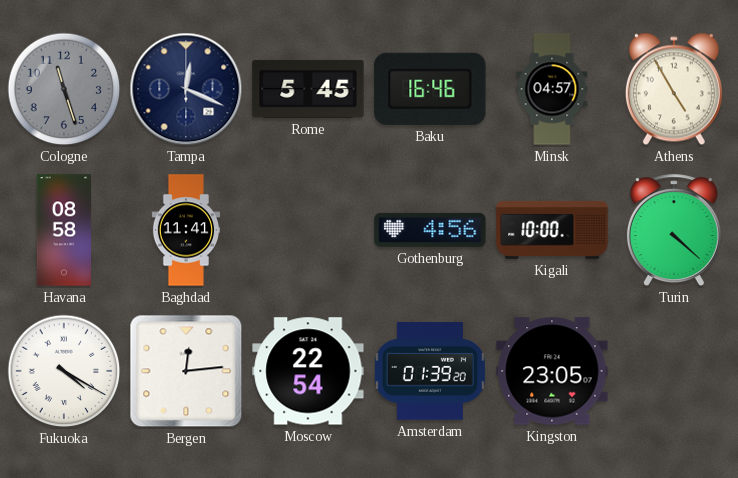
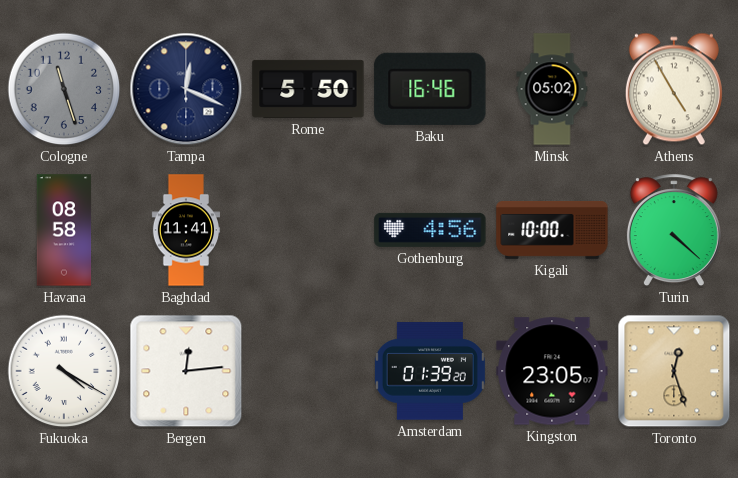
Rome: 5:45 -> 5:50
Minsk: 04:57 -> 05:02
Moscow: 22:54 -> none
Toronto: none -> 12:27
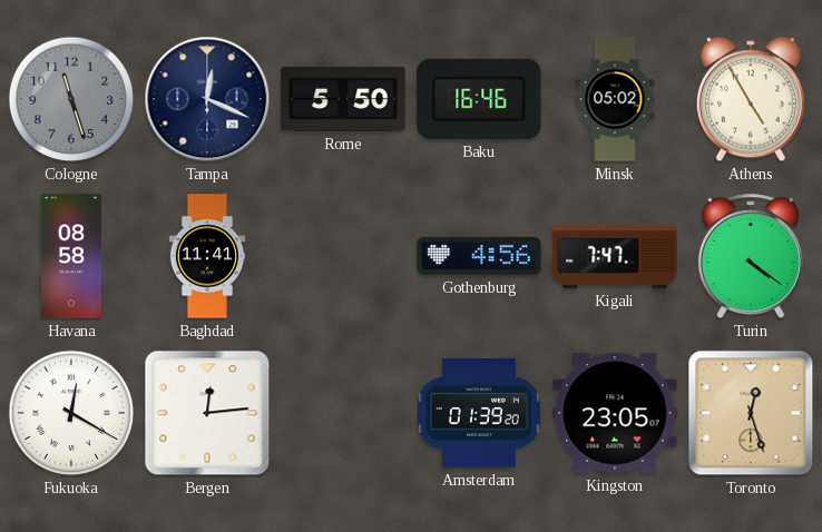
Kigali: 10:00 -> 7:47
Turin: 4:22 -> 4:21
Fukuoka: 4:20 -> 12:20
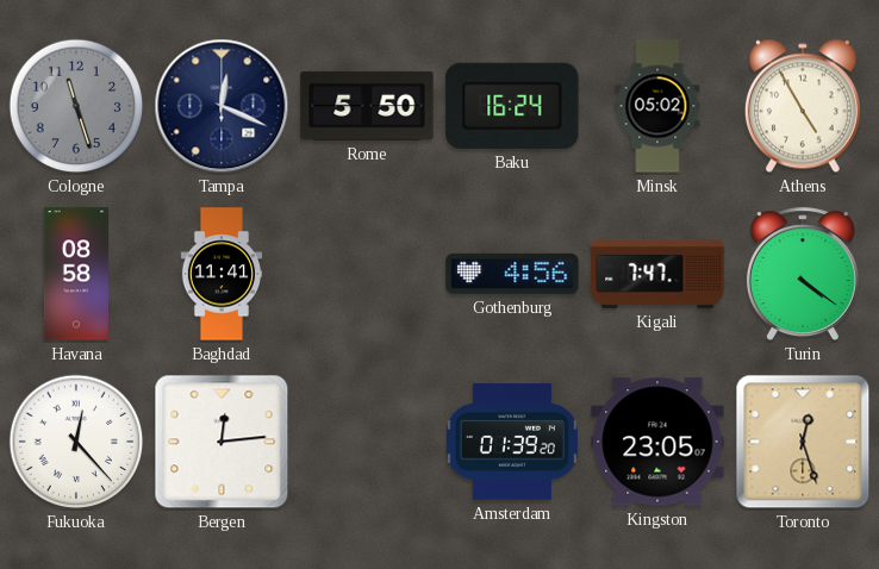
Baku: 16:46 -> 16:24
Fukuoka: 12:20 -> 12:23
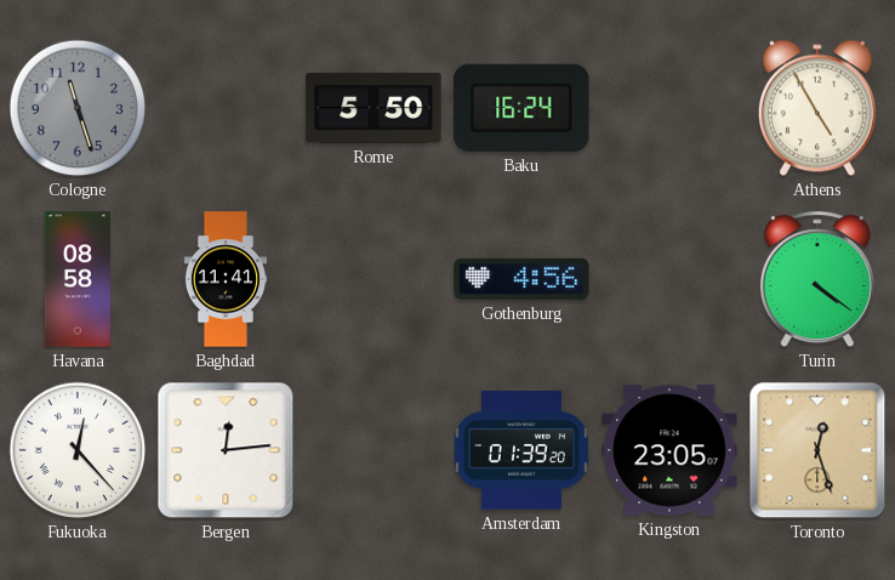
Tampa: 12:19 -> none
Minsk: 05:02 -> none
Kigali: 7:47 -> none
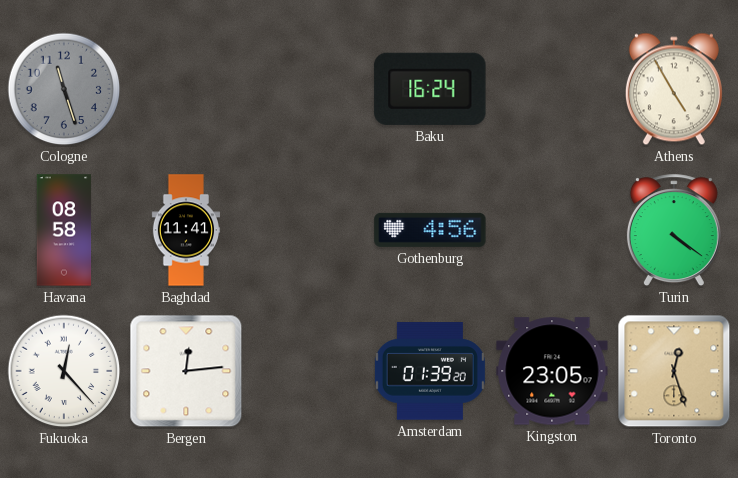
Rome: 5:50 -> none
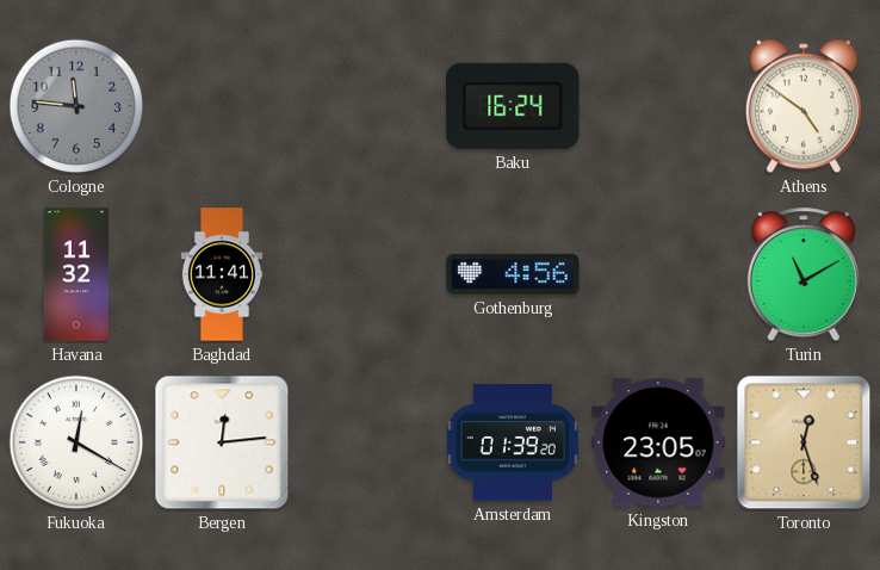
Cologne: 11:27 -> 11:46
Athens: 4:55 -> 4:51
Havana: 08:58 -> 11:32
Turin: 4:21 -> 11:10
Fukuoka: 12:23 -> 12:20
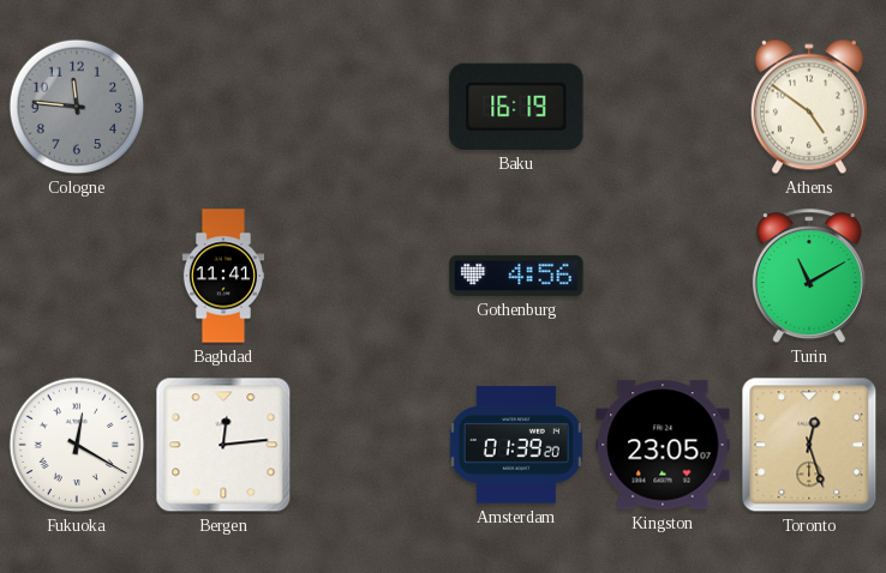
Baku: 16:24 -> 16:19
Havana: 11:32 -> none
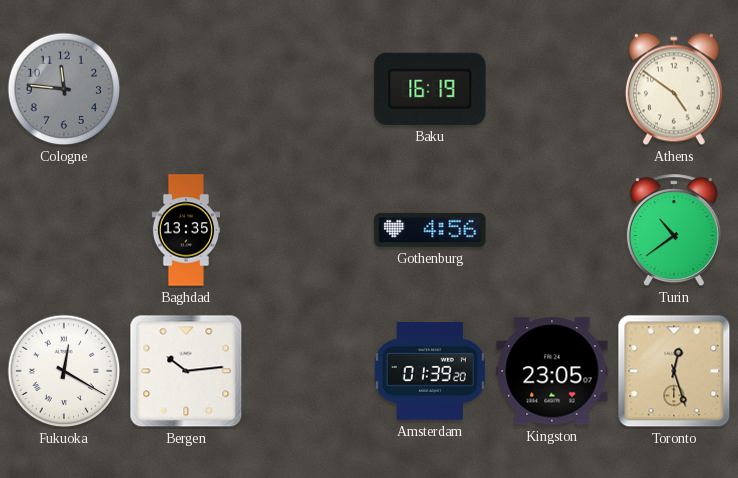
Baghdad: 11:41 -> 13:35
Turin: 11:10 -> 10:39
Bergen: 12:14 -> 10:14
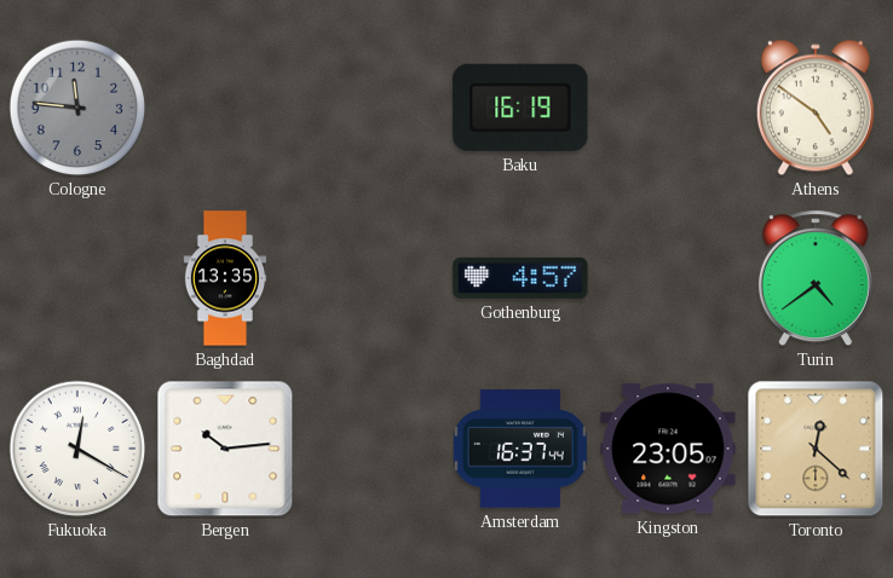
Gothenburg: 4:56 -> 4:57
Turin: 10:39 -> 4:39
Amsterdam: 01:39 -> 16:37
Toronto: 12:27 -> 12:22
